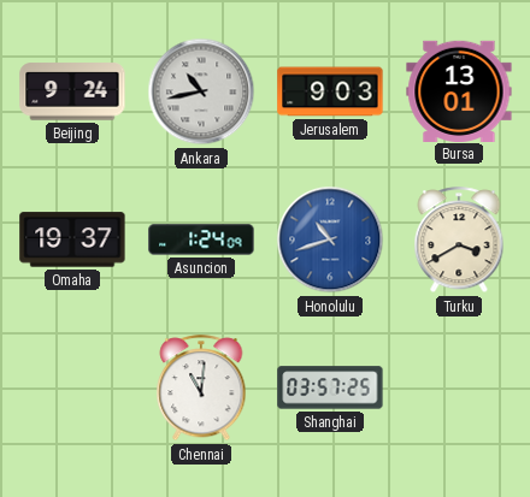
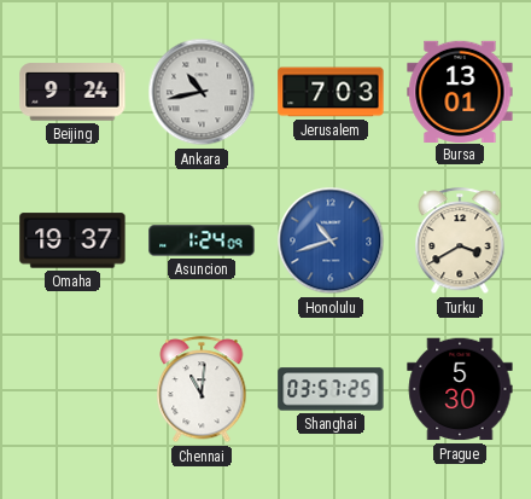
Jerusalem: 9:03 -> 7:03
Prague: none -> 5:30
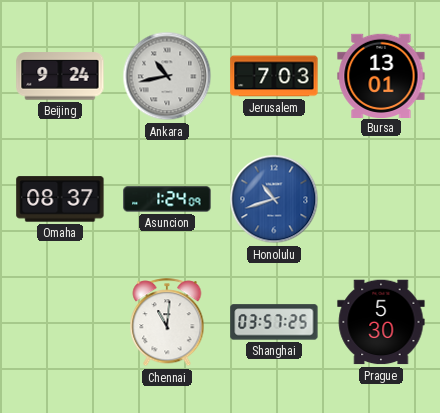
Omaha: 19:37 -> 08:37
Turku: 3:40 -> none
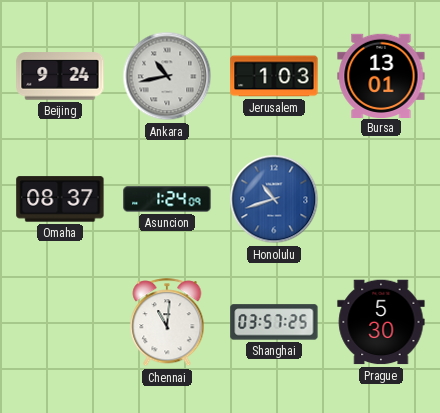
Jerusalem: 7:03 -> 1:03
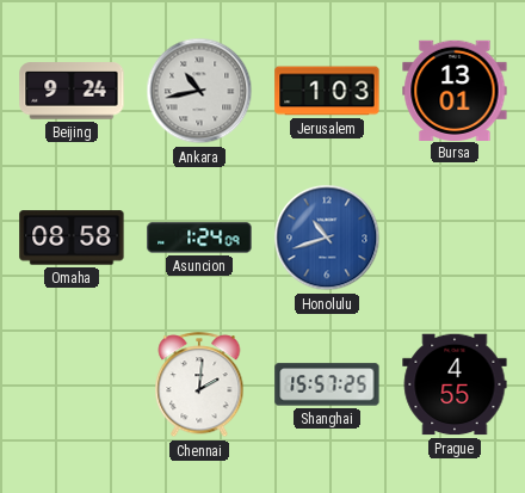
Omaha: 08:37 -> 08:58
Chennai: 11:01 -> 2:01
Shanghai: 03:57 -> 15:57
Prague: 5:30 -> 4:55
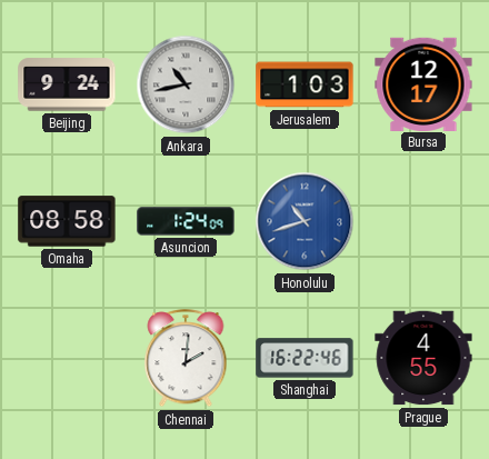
Bursa: 13:01 -> 12:17
Shanghai: 15:57 -> 16:22
